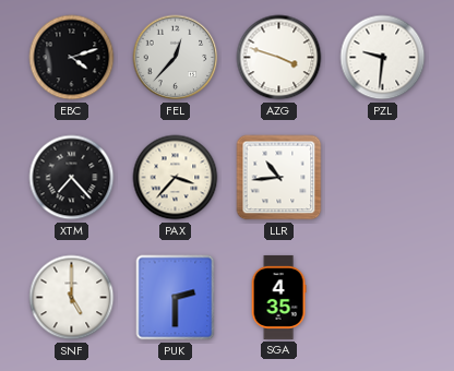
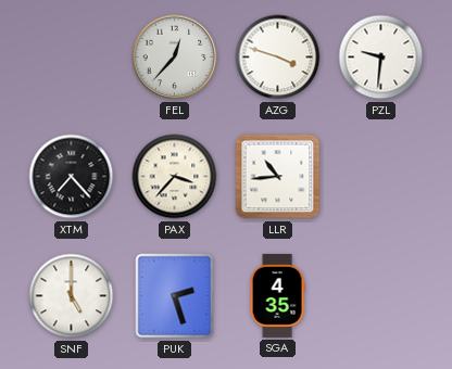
EBC: 4:12 -> none
PUK: 2:30 -> 2:27
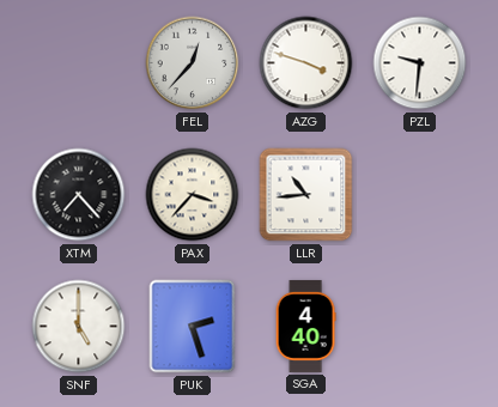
SGA: 4:35 -> 4:40
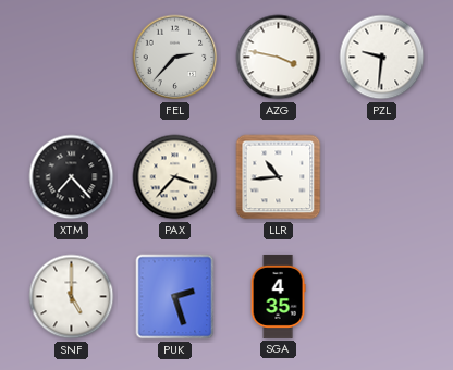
FEL: 12:37 -> 2:37
AZG: 3:48 -> 3:47
SGA: 4:40 -> 4:35
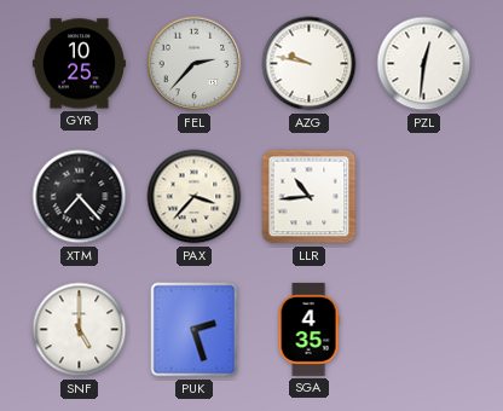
GYR: none -> 10:25
AZG: 3:47 -> 9:47
PZL: 9:31 -> 12:31
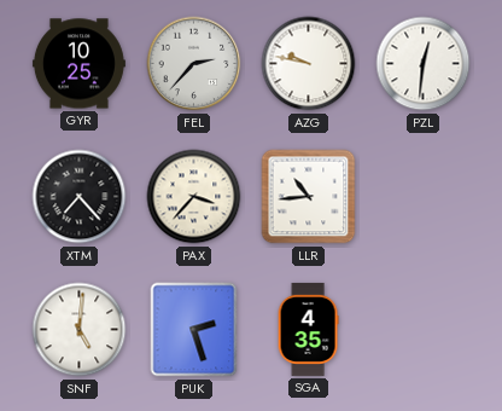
SNF: 5:00 -> 5:01
